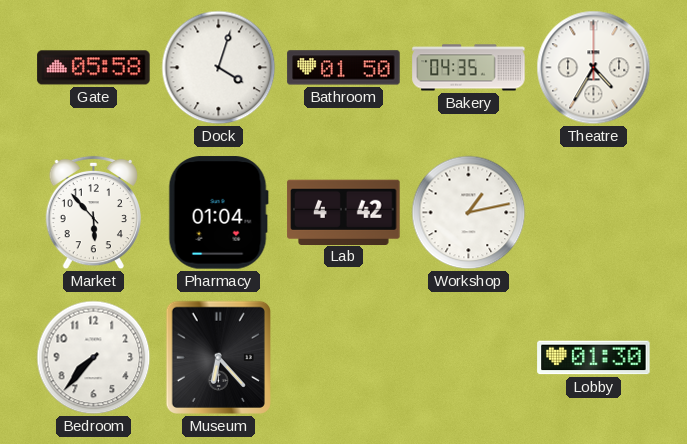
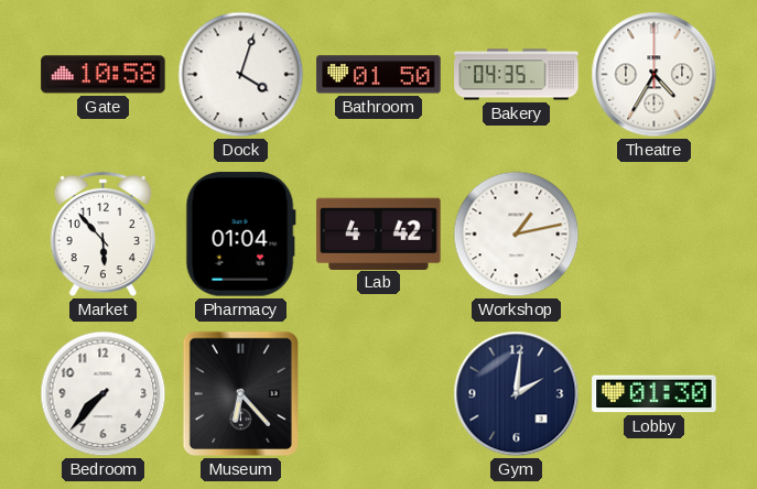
Gate: 05:58 -> 10:58
Gym: none -> 2:01
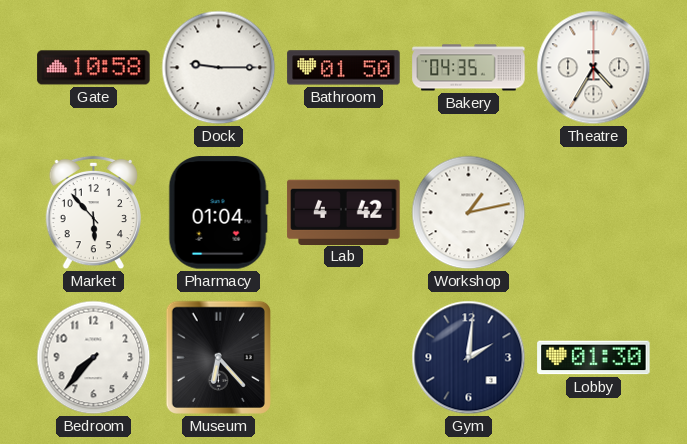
Dock: 4:03 -> 9:15
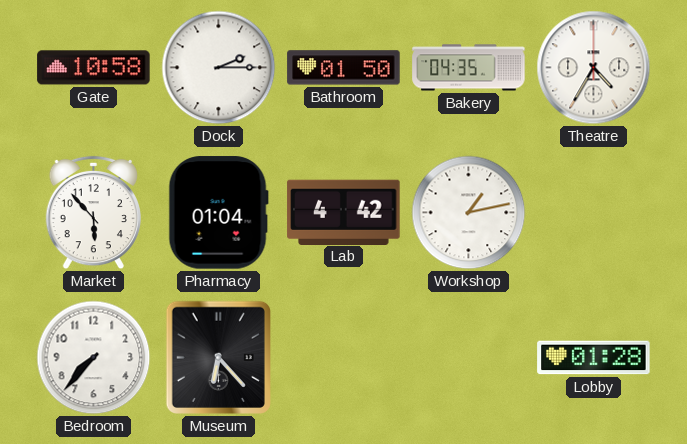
Dock: 9:15 -> 2:15
Gym: 2:01 -> none
Lobby: 01:30 -> 01:28
